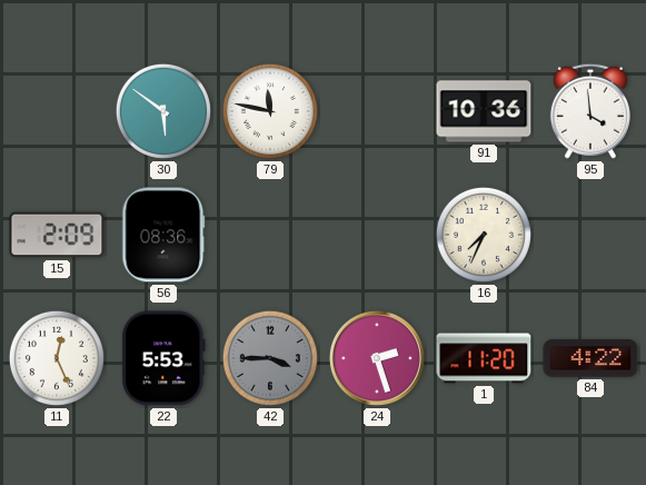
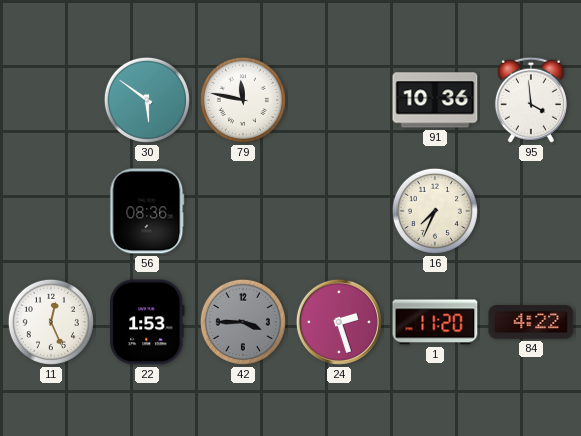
15: 2:09 -> none
22: 5:53 -> 1:53
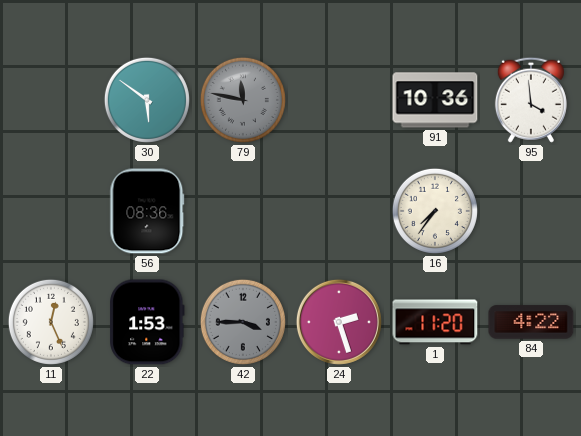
79 dial: white -> grey
16: 7:34 -> 7:36
